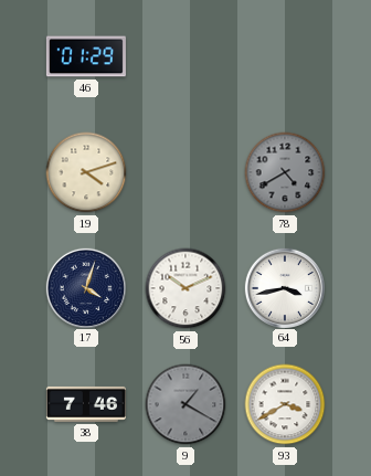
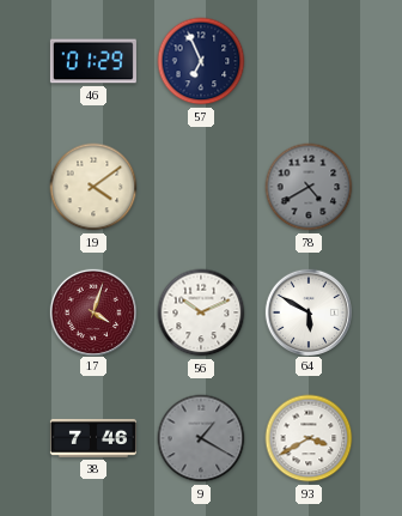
57: none -> 6:56
19: 4:12 -> 4:09
17 dial: navy -> burgundy
64: 3:43 -> 5:50
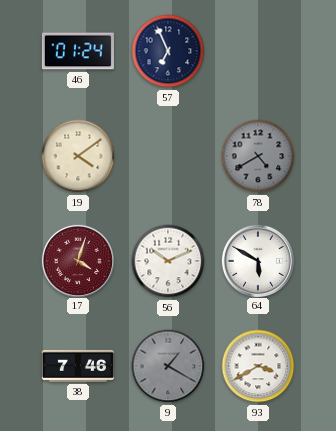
46: 01:29 -> 01:24
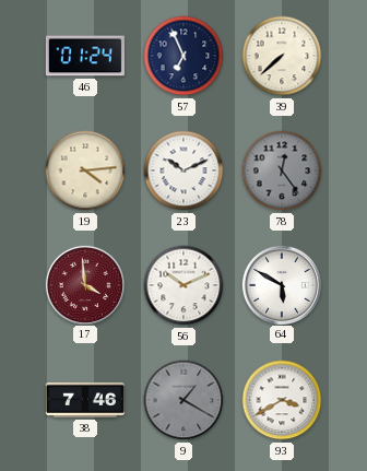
39: none -> 7:38
19: 4:09 -> 4:14
23: none -> 10:11
78: 4:40 -> 12:24
17: 4:03 -> 3:59
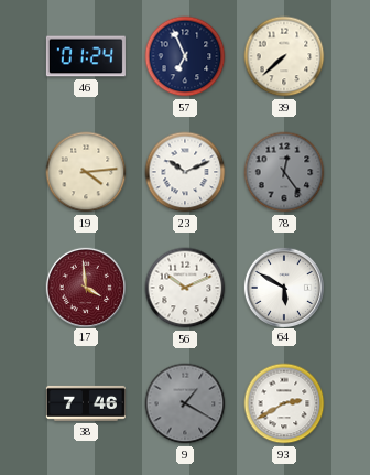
93: 3:40 -> 2:40
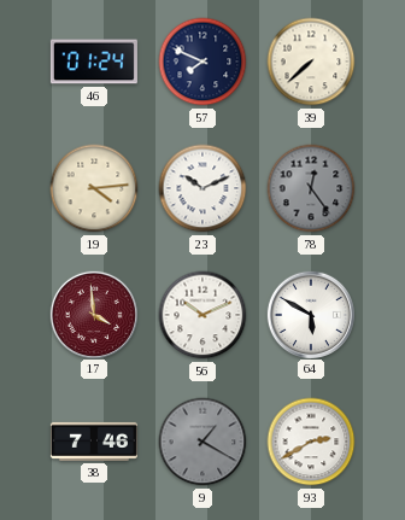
57: 6:56 -> 7:49
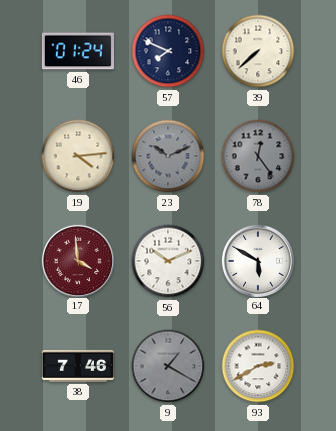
23 dial: white -> grey
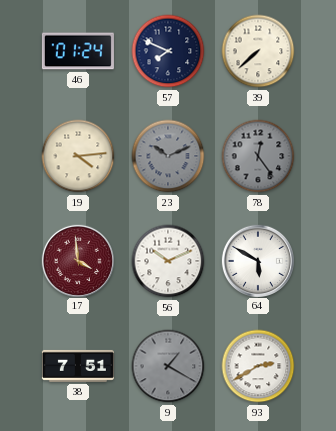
38: 7:46 -> 7:51
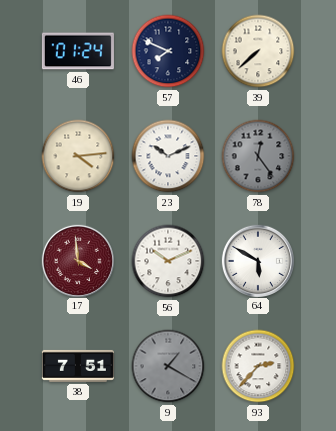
23 dial: grey -> white
93: 2:40 -> 2:37
